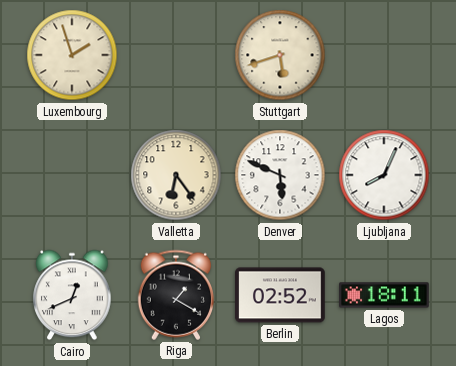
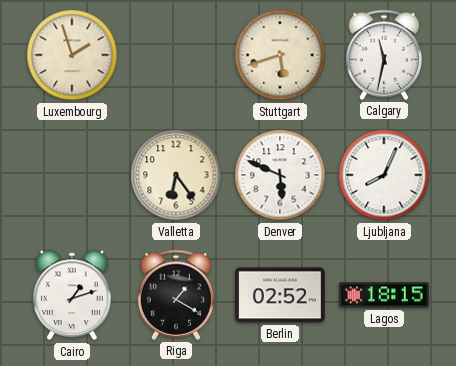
Calgary: none -> 11:32
Cairo: 12:41 -> 1:12
Lagos: 18:11 -> 18:15
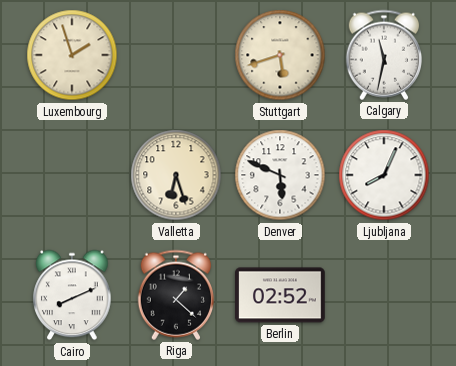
Valletta: 6:24 -> 6:27
Cairo: 1:12 -> 8:11
Riga: 1:20 -> 1:22
Lagos: 18:15 -> none
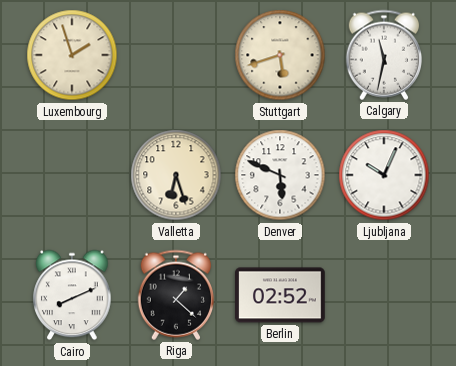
Ljubljana: 8:04 -> 10:04
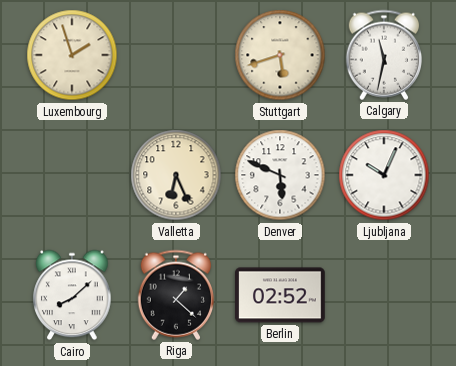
Valletta: 6:27 -> 6:26
Cairo: 8:11 -> 8:08
